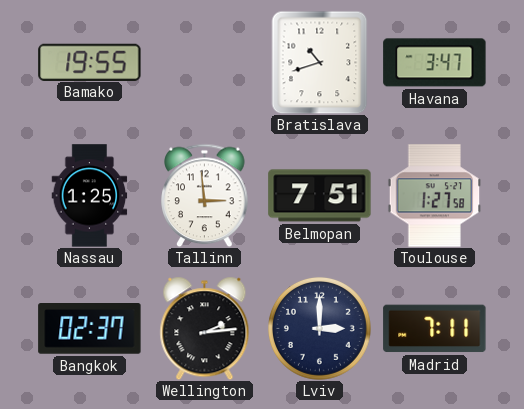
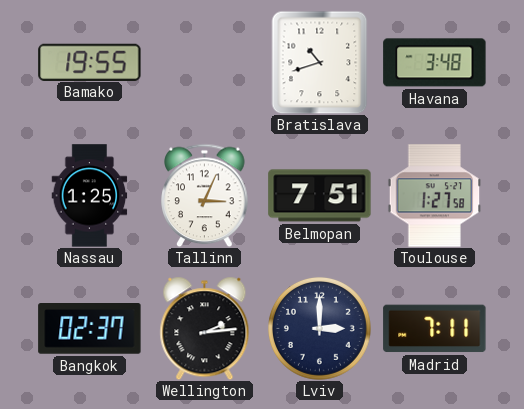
Havana: 3:47 -> 3:48
Tallinn: 2:59 -> 3:04
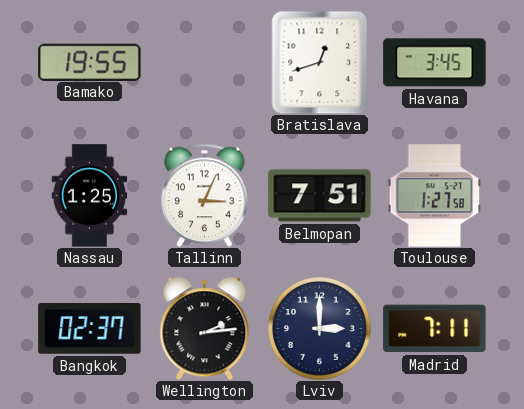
Bratislava: 10:42 -> 12:42
Havana: 3:48 -> 3:45
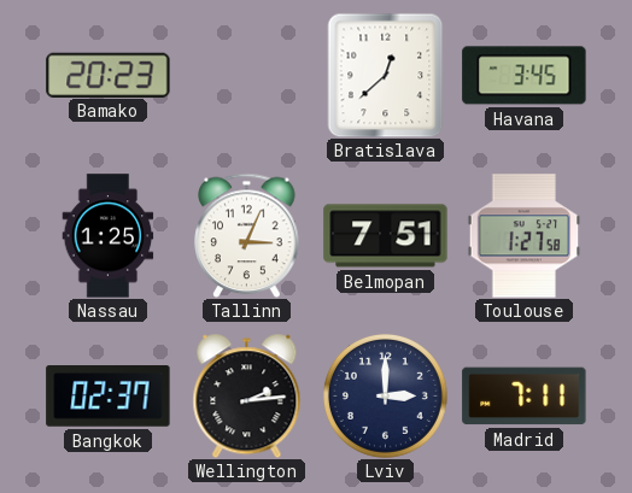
Bamako: 19:55 -> 20:23
Bratislava: 12:42 -> 12:38
